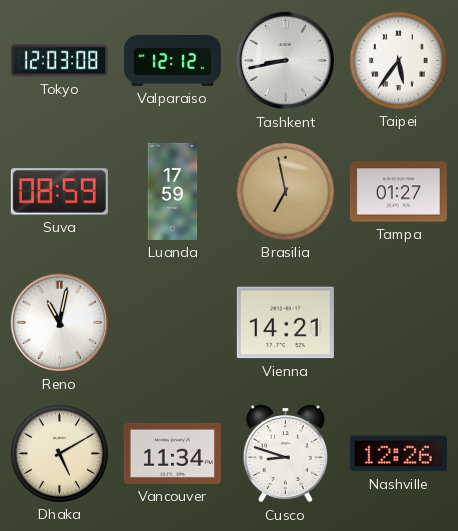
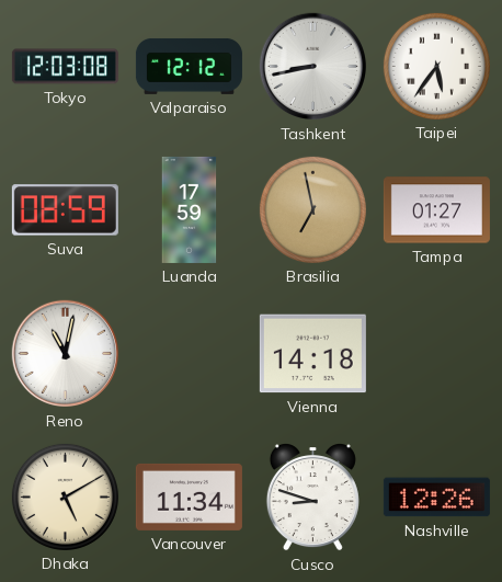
Vienna: 14:21 -> 14:18
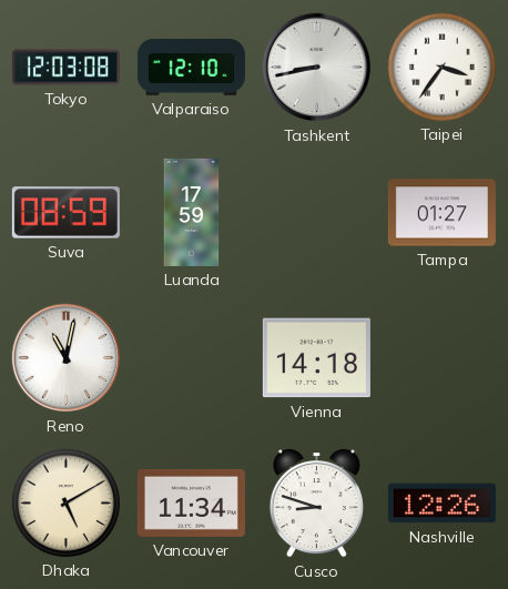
Valparaiso: 12:12 -> 12:10
Taipei: 5:36 -> 3:36
Brasilia: 6:58 -> none
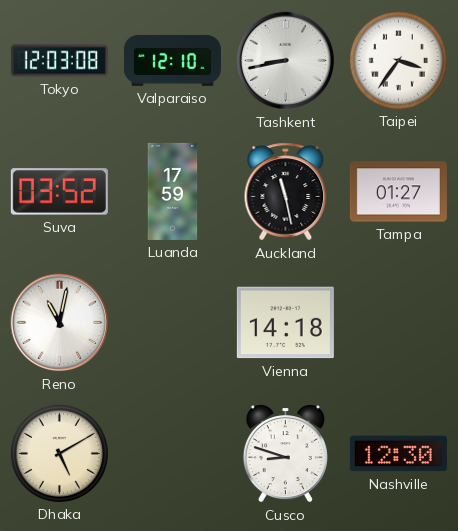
Suva: 08:59 -> 03:52
Auckland: none -> 11:28
Vancouver: 11:34 -> none
Nashville: 12:26 -> 12:30
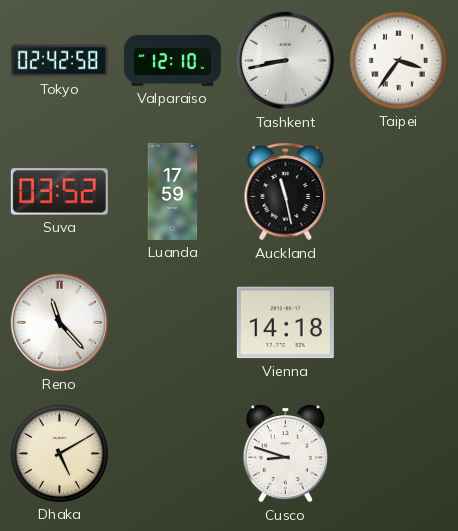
Tokyo: 12:03 -> 02:42
Tampa: 01:27 -> none
Reno: 11:02 -> 11:23
Nashville: 12:30 -> none
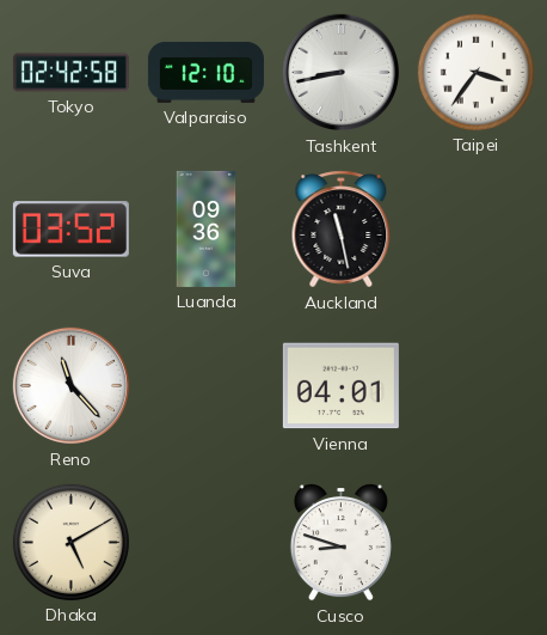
Luanda: 17:59 -> 09:36
Vienna: 14:18 -> 04:01
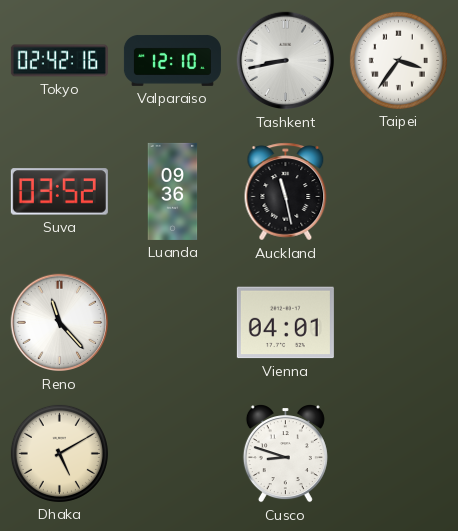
Tokyo: 02:42:58 -> 02:42:16
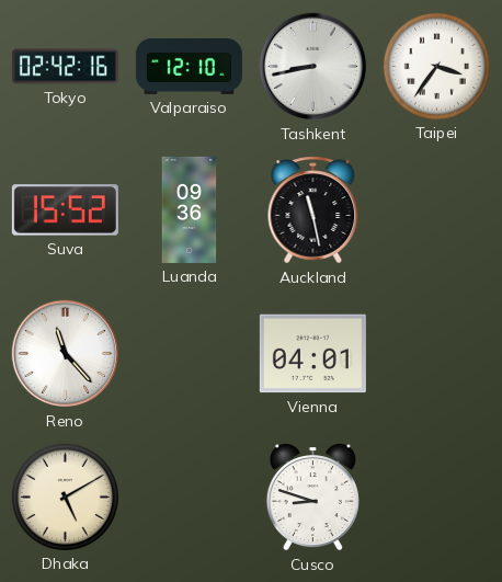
Suva: 03:52 -> 15:52
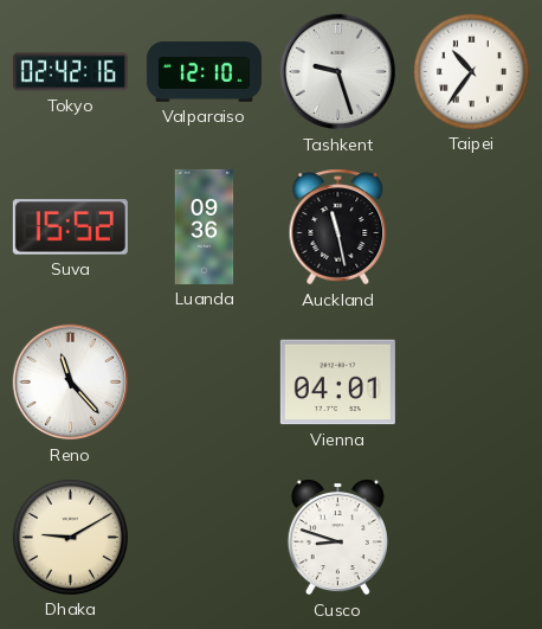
Tashkent: 8:43 -> 9:27
Taipei: 3:36 -> 10:36
Dhaka: 5:10 -> 9:10
